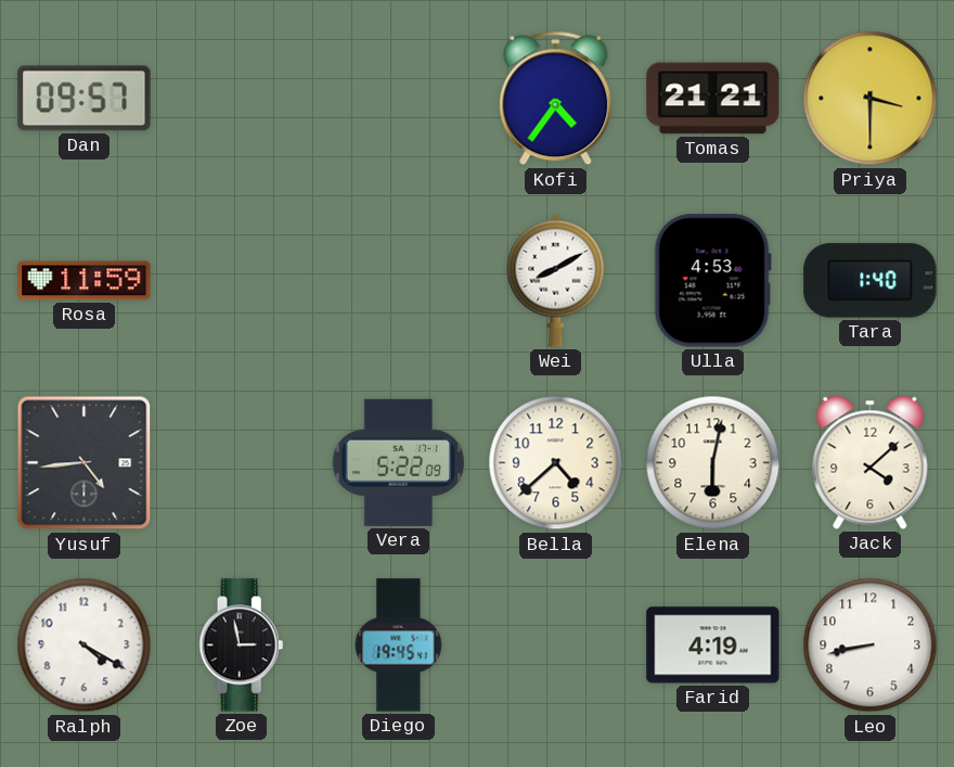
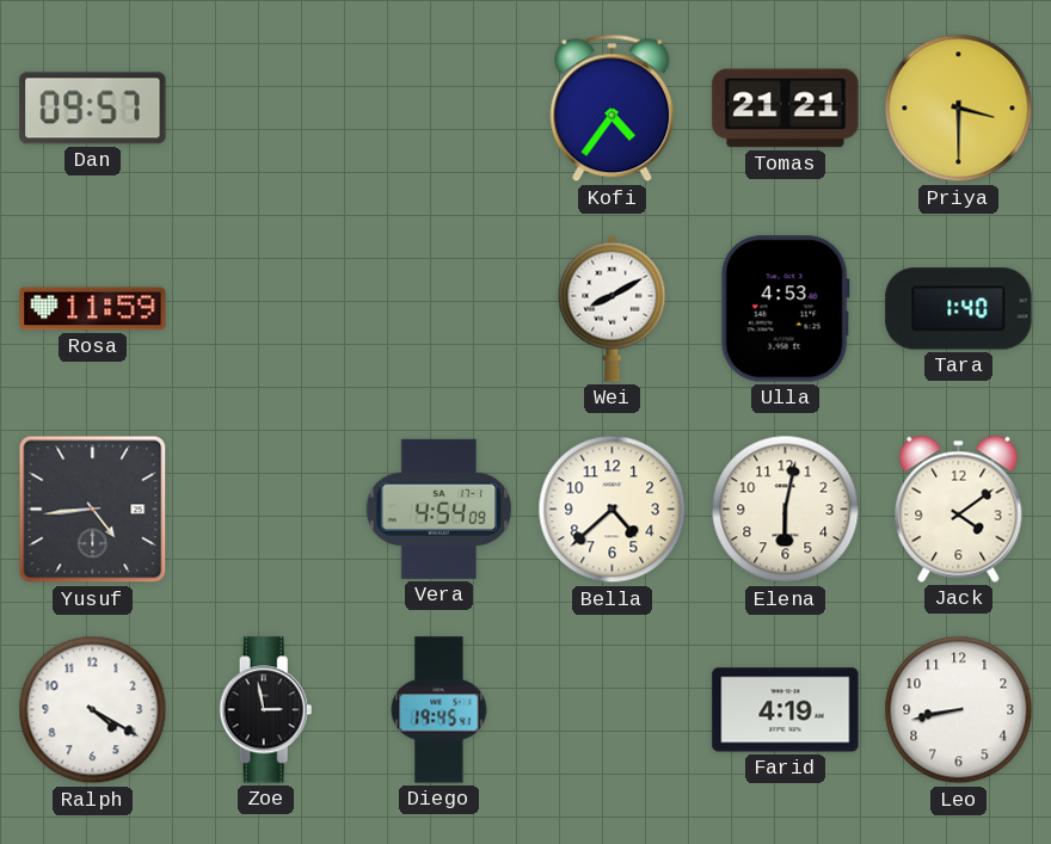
Vera: 5:22 -> 4:54
Jack: 4:08 -> 4:09
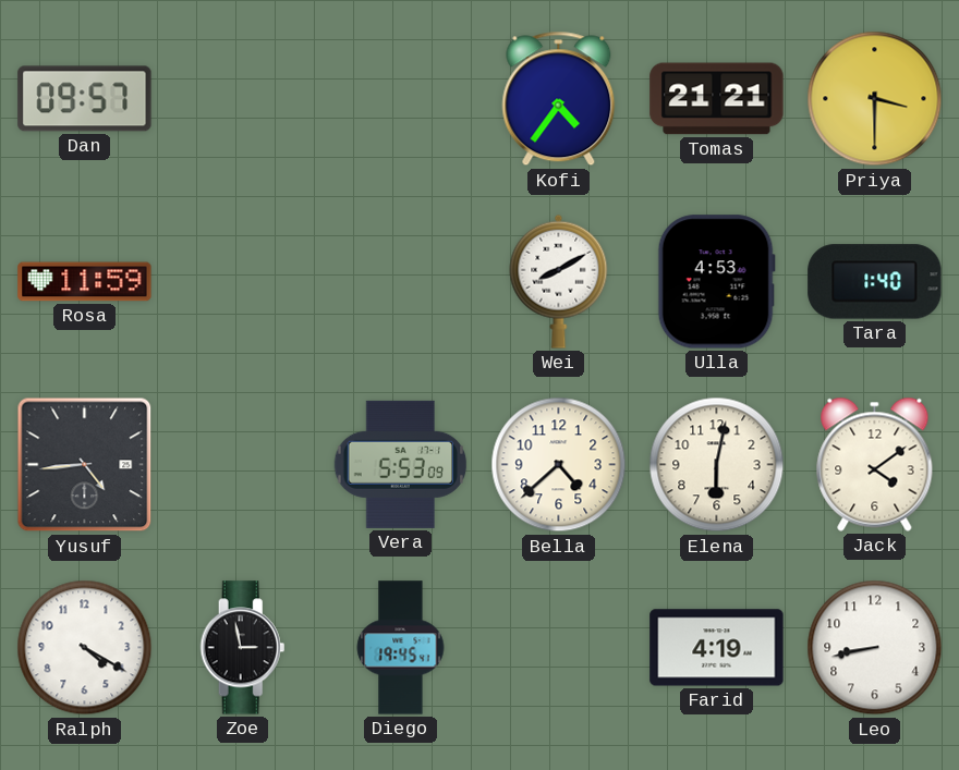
Vera: 4:54 -> 5:53
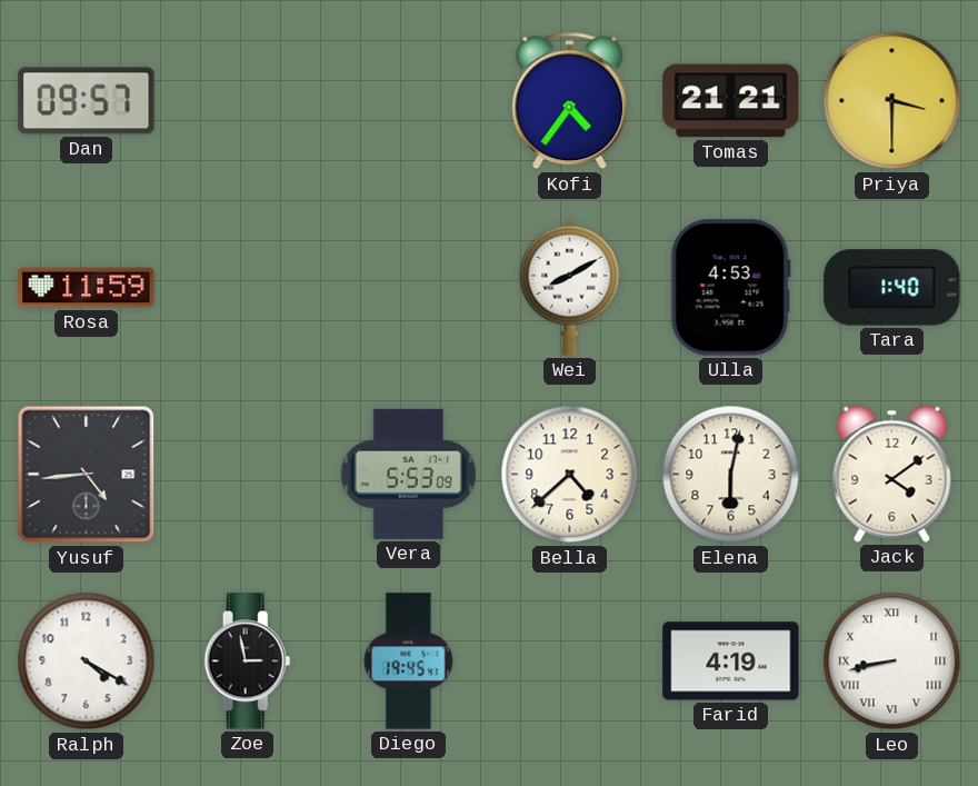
Leo numerals: Arabic -> Roman
